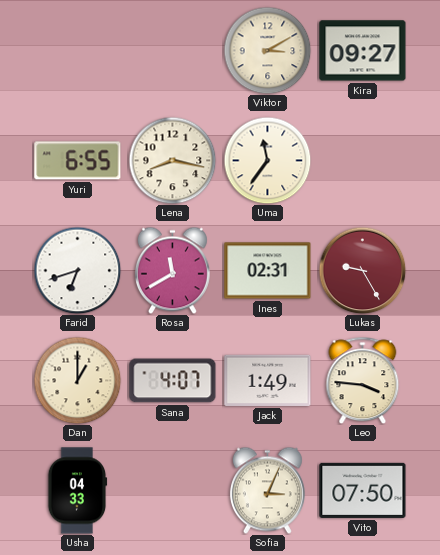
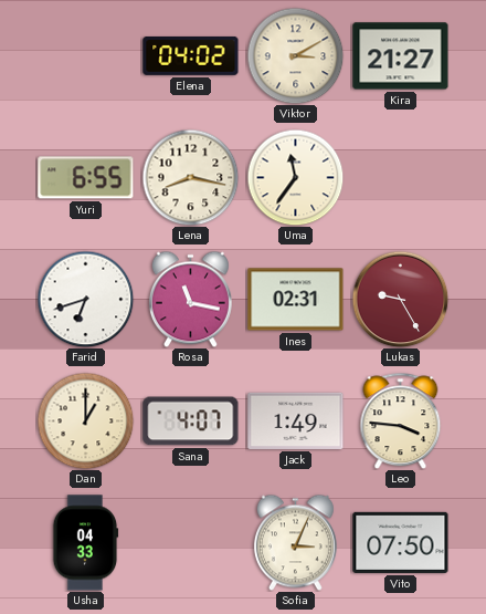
Elena: none -> 04:02
Kira: 09:27 -> 21:27
Rosa: 11:40 -> 11:17
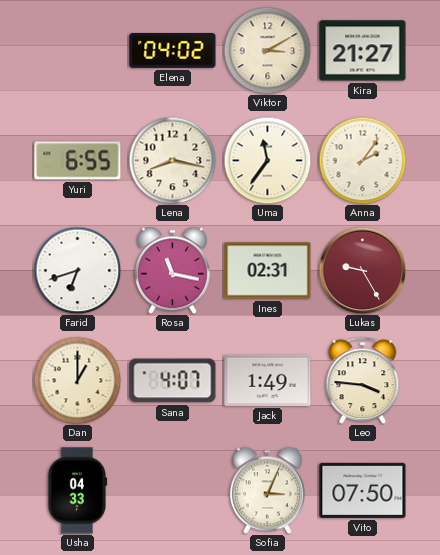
Anna: none -> 2:06
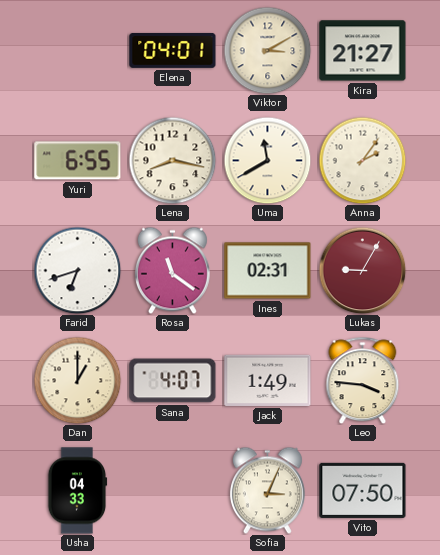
Elena: 04:02 -> 04:01
Uma: 11:36 -> 11:40
Rosa: 11:17 -> 11:21
Lukas: 9:25 -> 9:05
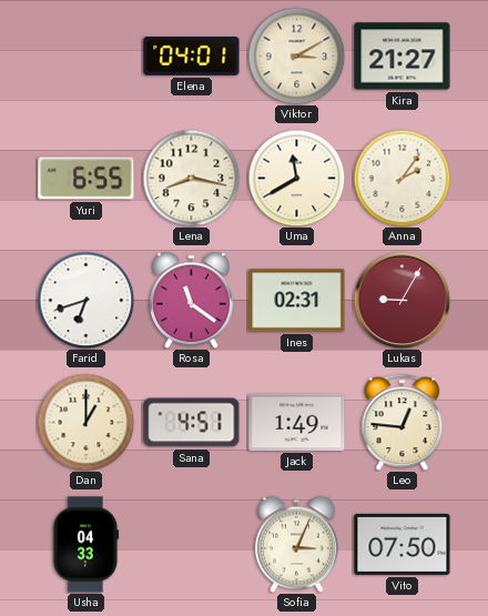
Sana: 4:07 -> 4:51
Leo: 3:46 -> 12:46
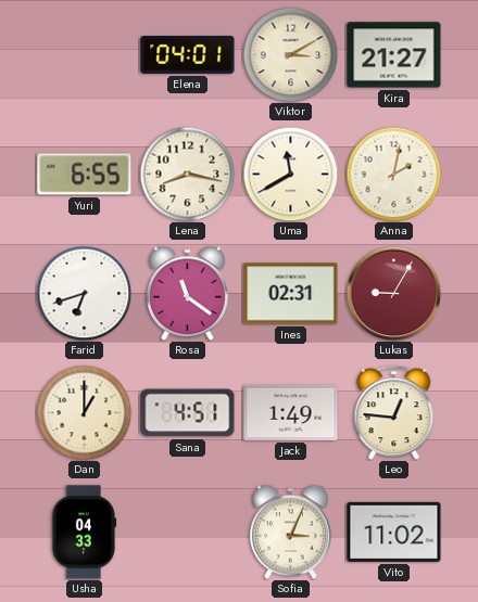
Anna: 2:06 -> 2:02
Vito: 07:50 -> 11:02
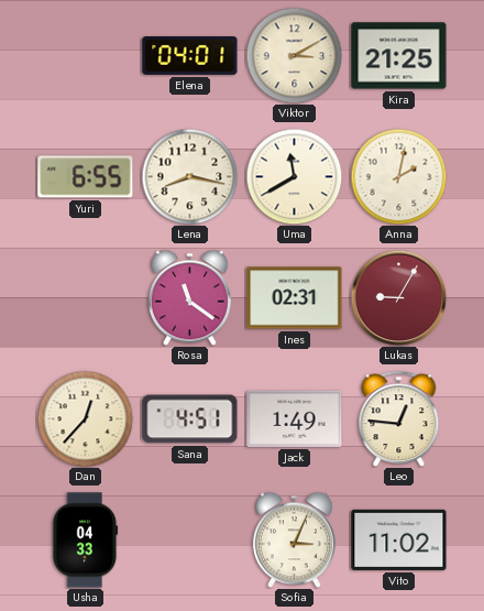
Kira: 21:27 -> 21:25
Farid: 6:42 -> none
Dan: 1:00 -> 12:37
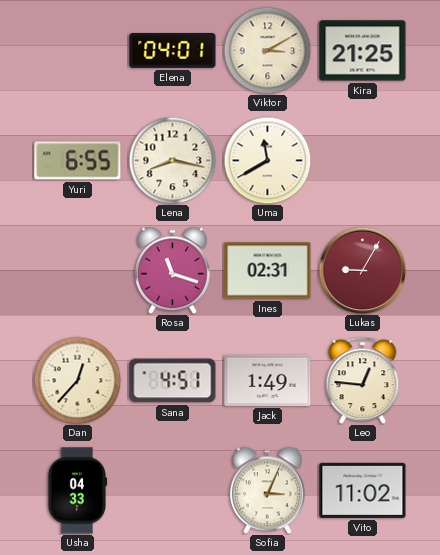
Anna: 2:02 -> none
Rosa: 11:21 -> 11:18
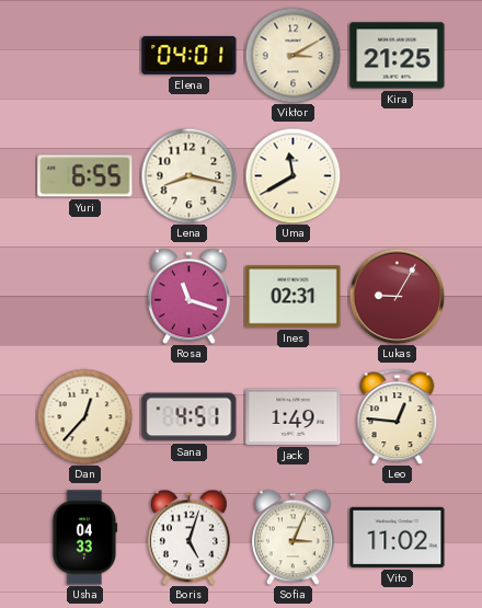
Boris: none -> 5:03
